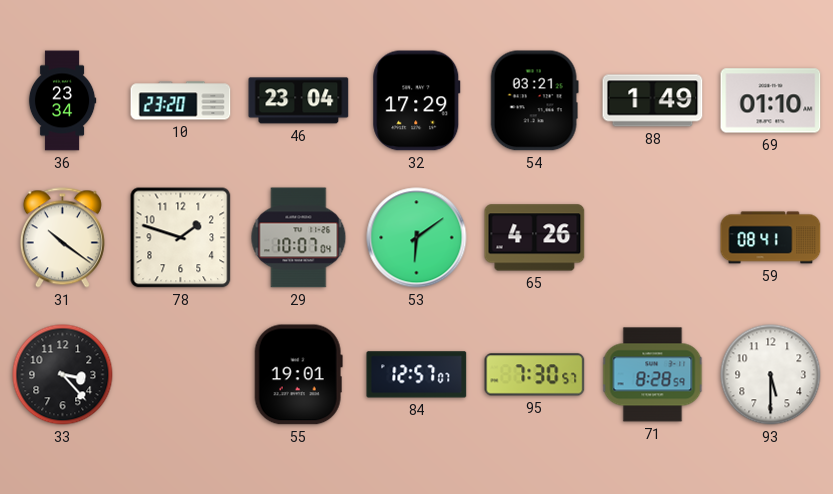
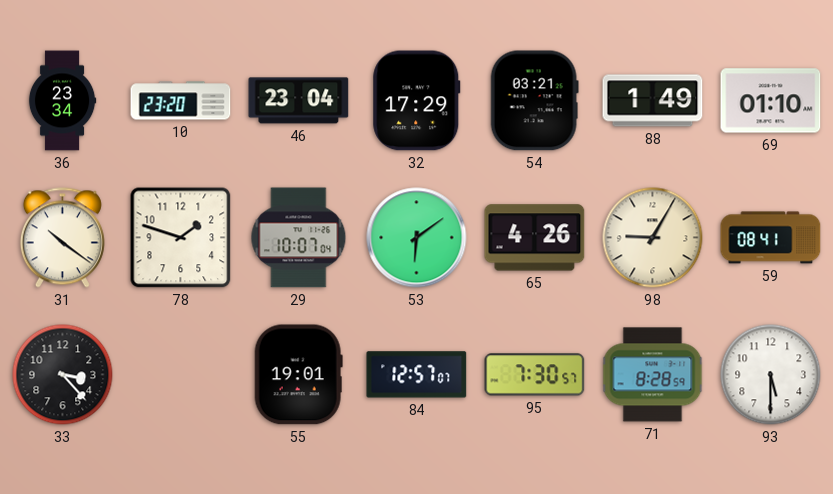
98: none -> 9:05
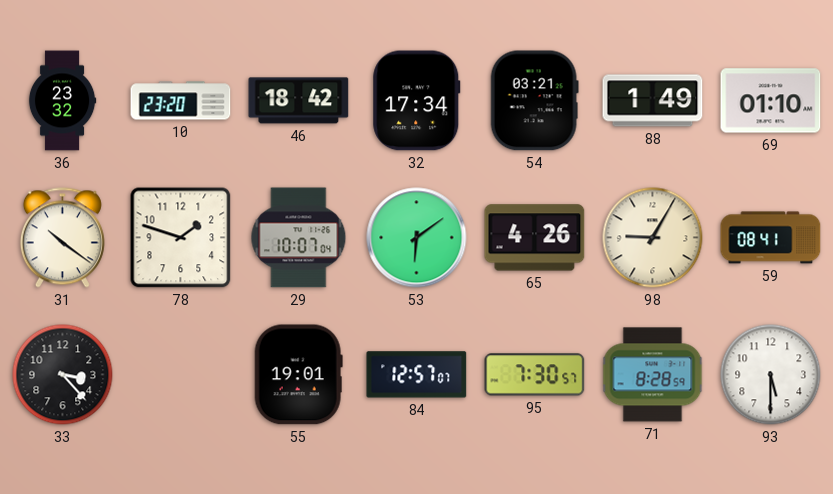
36: 23:34 -> 23:32
46: 23:04 -> 18:42
32: 17:29 -> 17:34
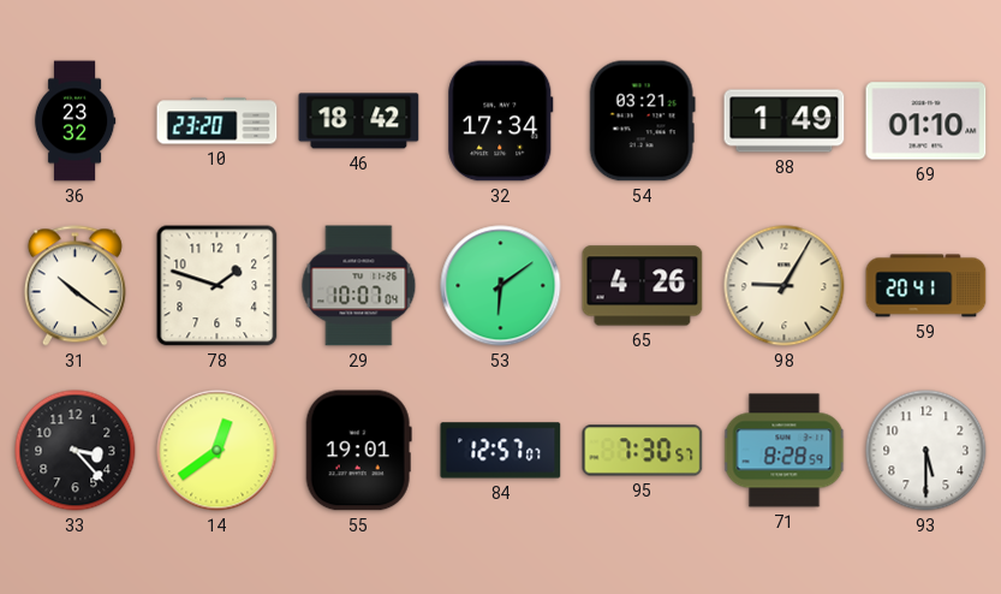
59: 08:41 -> 20:41
14: none -> 12:39
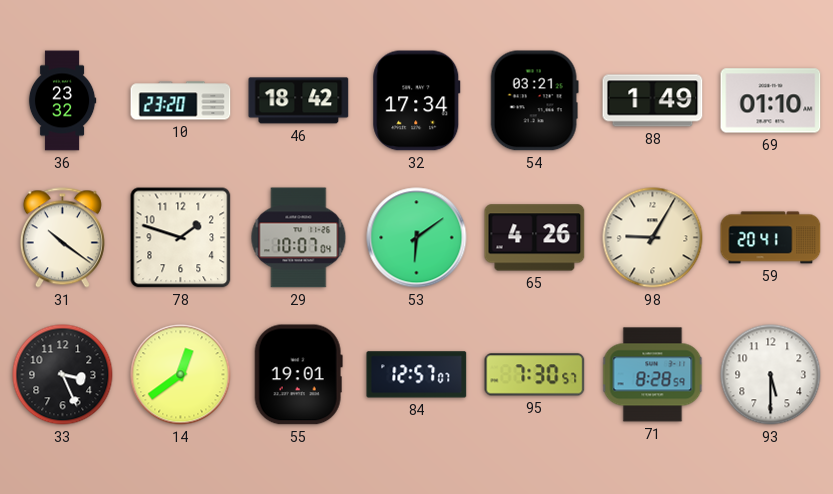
33: 3:23 -> 3:26
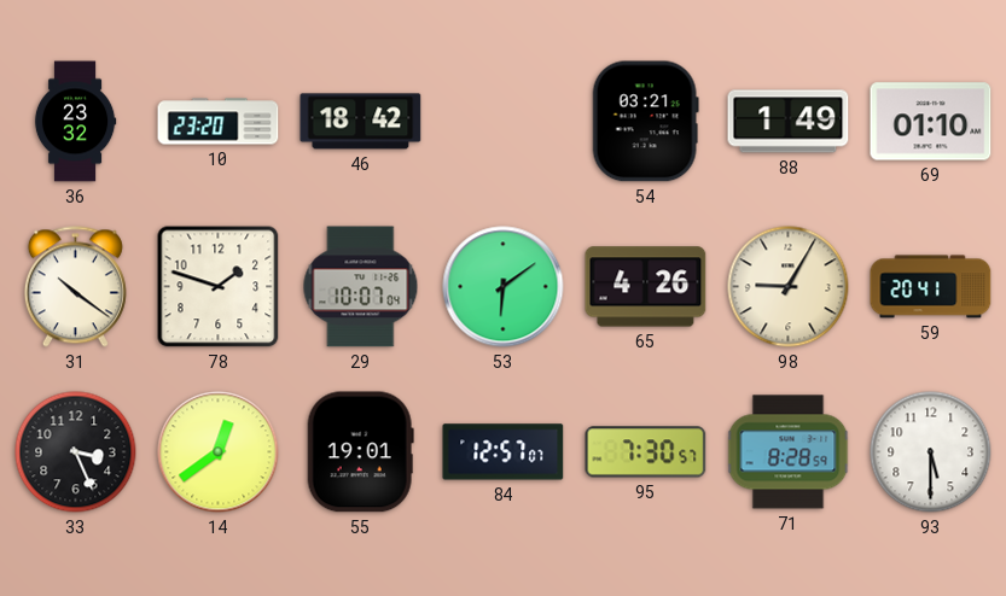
32: 17:34 -> none
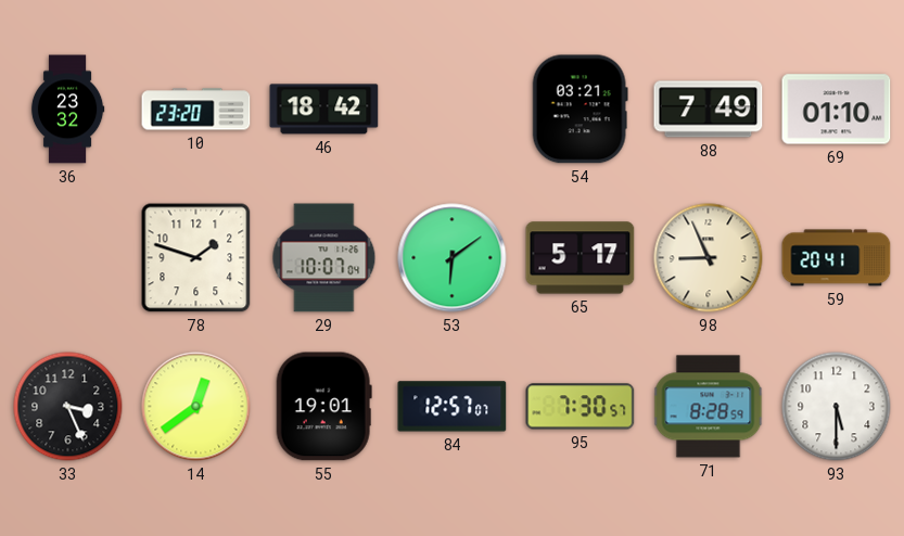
88: 1:49 -> 7:49
31: 10:21 -> none
65: 4:26 -> 5:17
98: 9:05 -> 8:56
